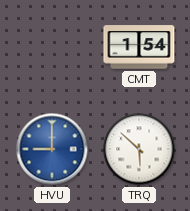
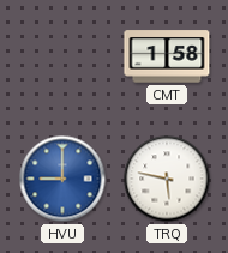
CMT: 1:54 -> 1:58
TRQ: 5:52 -> 5:47
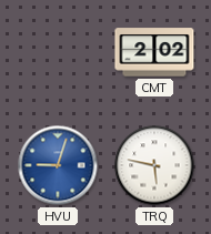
CMT: 1:58 -> 2:02
HVU: 9:00 -> 9:03
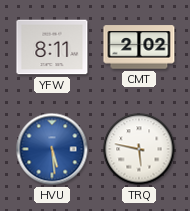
YFW: none -> 8:11
HVU: 9:03 -> 5:29
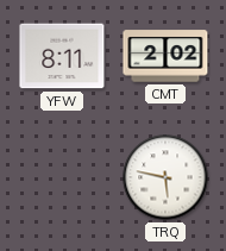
HVU: 5:29 -> none
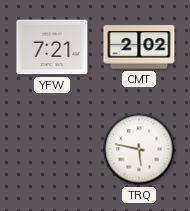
YFW: 8:11 -> 7:21
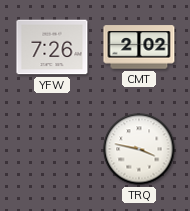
YFW: 7:21 -> 7:26
TRQ: 5:47 -> 3:47
